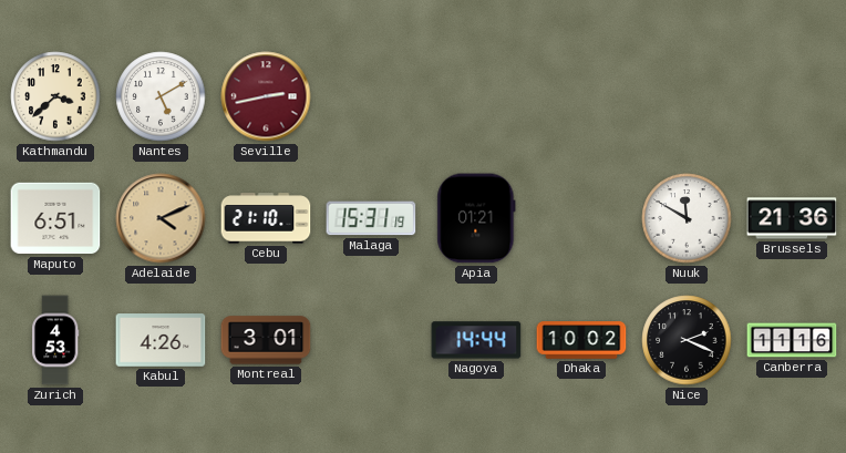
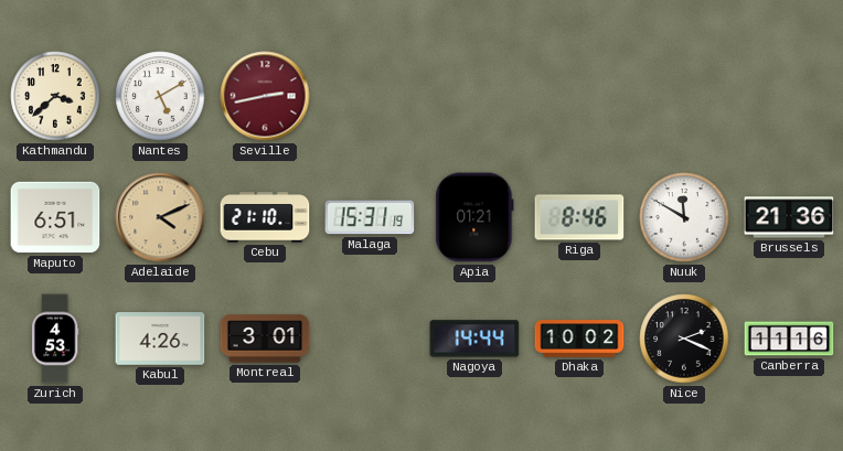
Riga: none -> 8:46
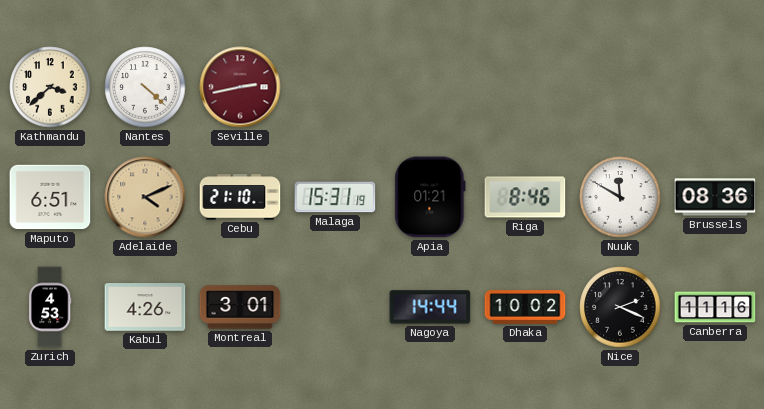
Nantes: 5:10 -> 4:22
Brussels: 21:36 -> 08:36
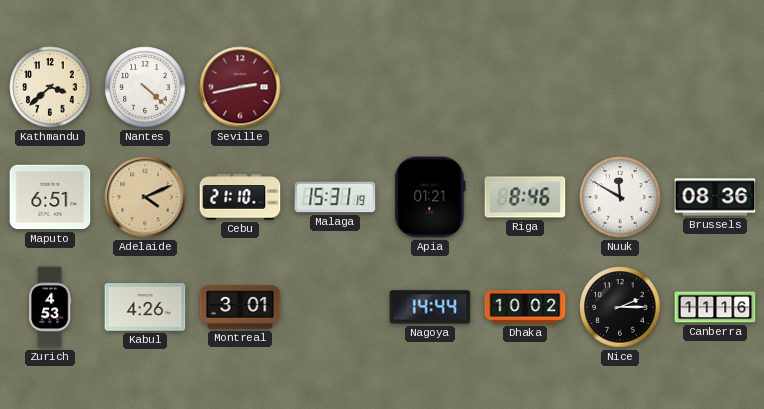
Nice: 2:19 -> 2:15
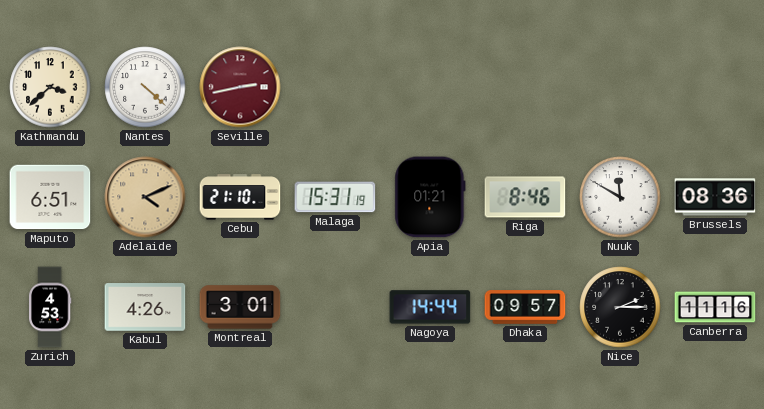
Dhaka: 10:02 -> 09:57
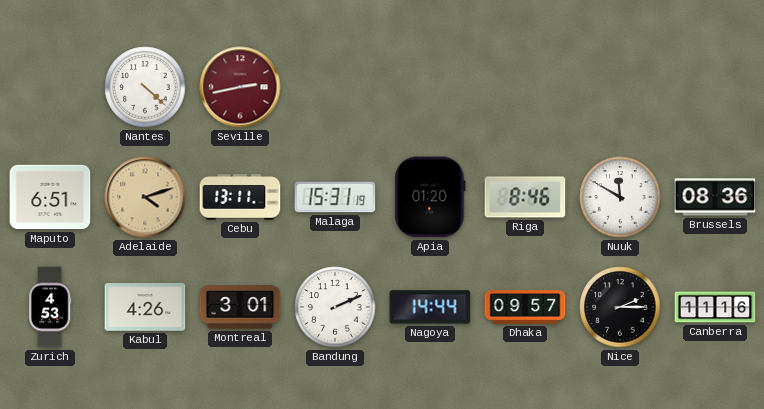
Kathmandu: 3:38 -> none
Adelaide: 4:11 -> 4:12
Cebu: 21:10 -> 13:11
Apia: 01:21 -> 01:20
Bandung: none -> 2:11
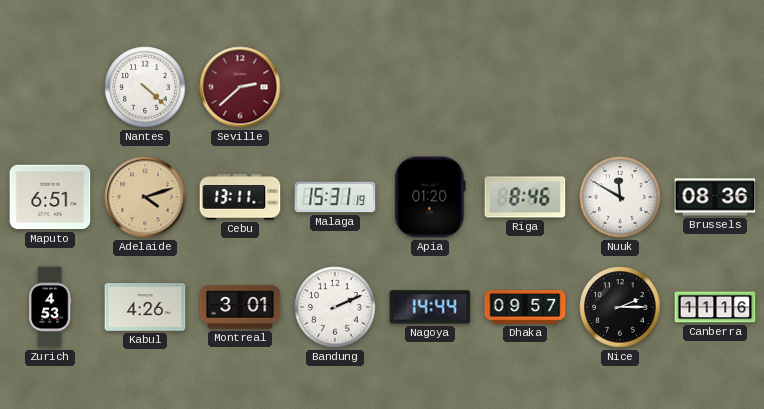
Seville: 2:43 -> 2:38
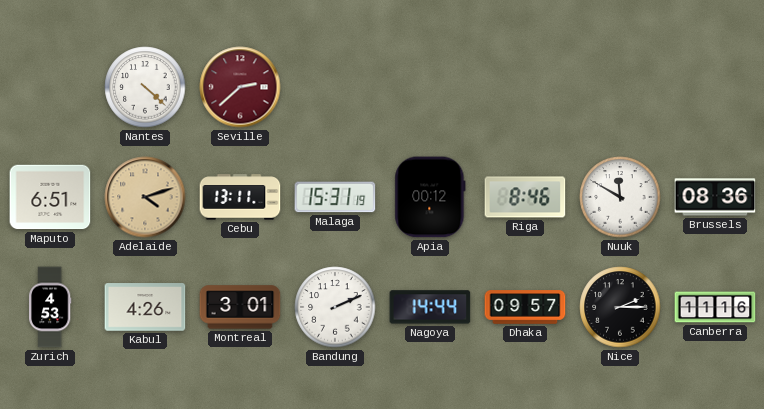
Apia: 01:20 -> 00:12
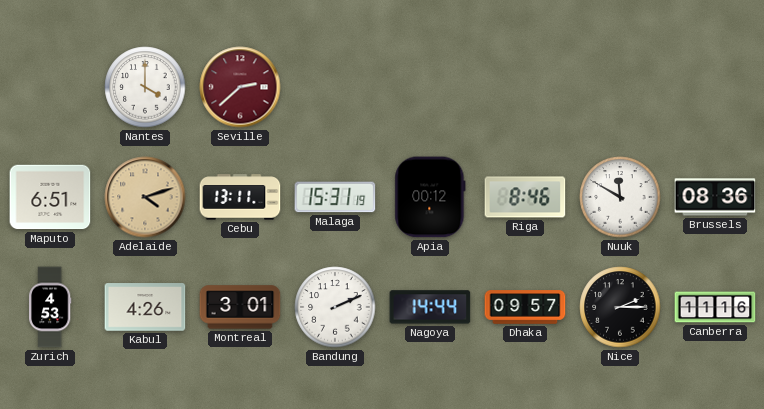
Nantes: 4:22 -> 4:00
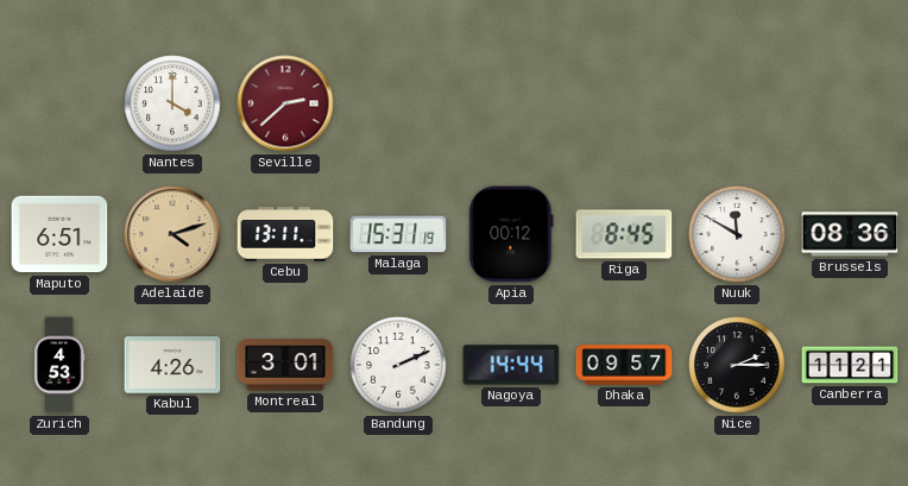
Riga: 8:46 -> 8:45
Canberra: 11:16 -> 11:21
